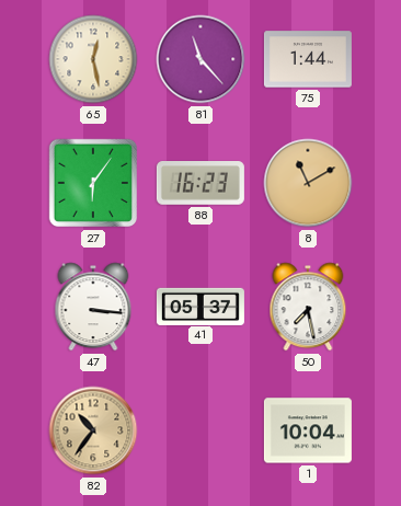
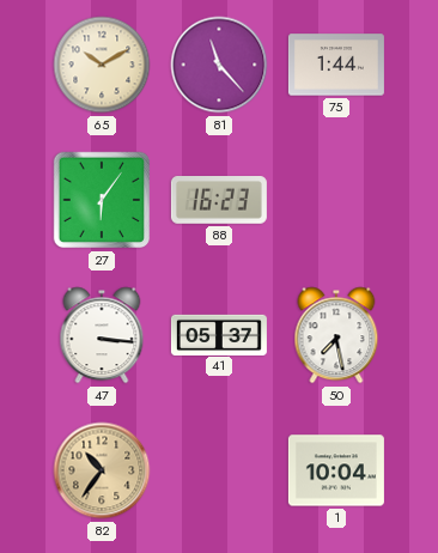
65: 12:28 -> 10:10
8: 11:10 -> none
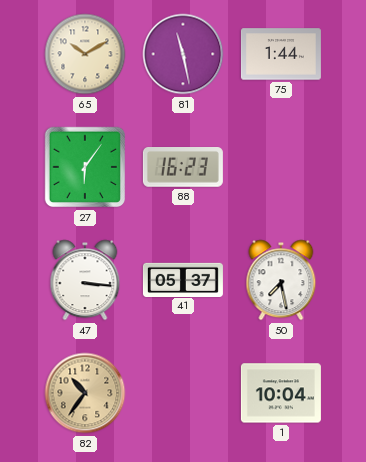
81: 11:23 -> 11:28
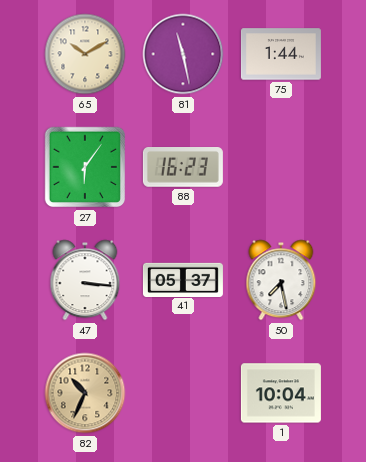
82: 10:36 -> 10:34
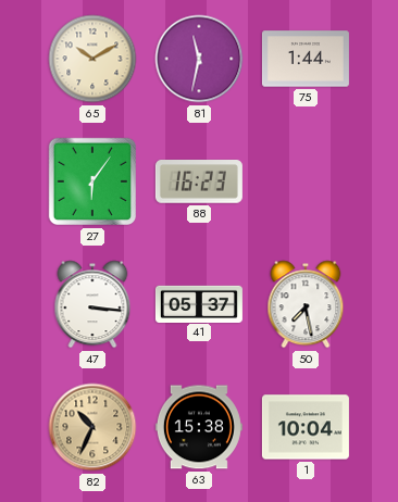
81: 11:28 -> 11:32
63: none -> 15:38
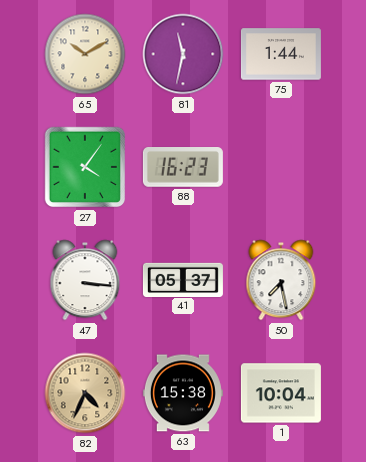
27: 6:06 -> 4:06
82: 10:34 -> 4:34
